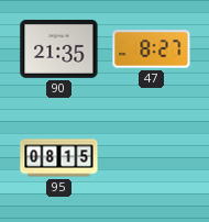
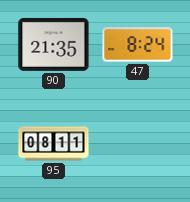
47: 8:27 -> 8:24
95: 08:15 -> 08:11
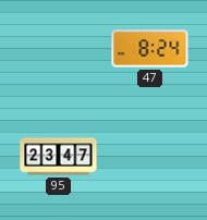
90: 21:35 -> none
95: 08:11 -> 23:47
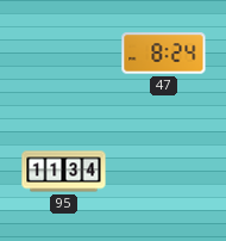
95: 23:47 -> 11:34
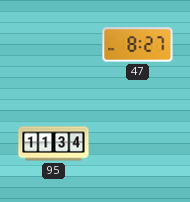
47: 8:24 -> 8:27
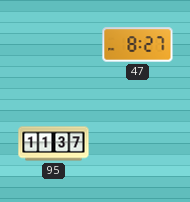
95: 11:34 -> 11:37
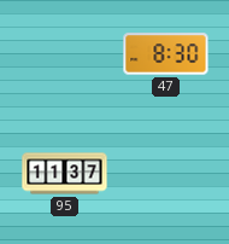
47: 8:27 -> 8:30
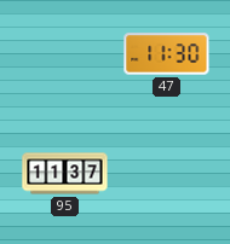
47: 8:30 -> 11:30
